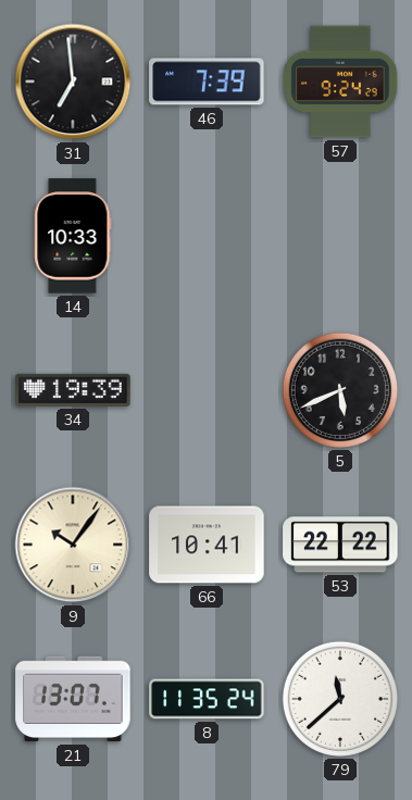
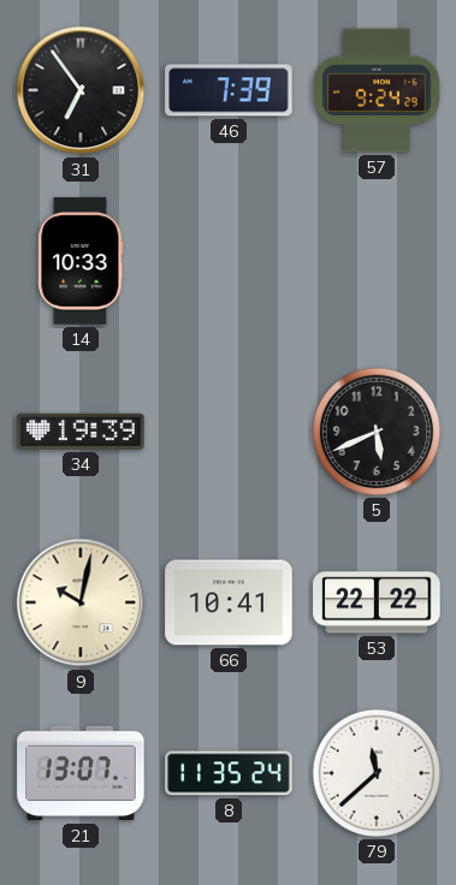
31: 6:59 -> 6:54
9: 10:06 -> 10:02
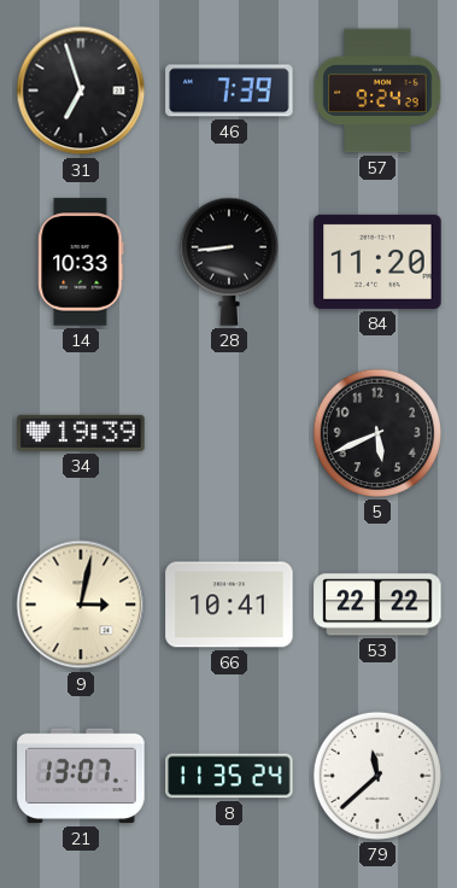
31: 6:54 -> 6:57
28: none -> 8:44
84: none -> 11:20
9: 10:02 -> 3:02
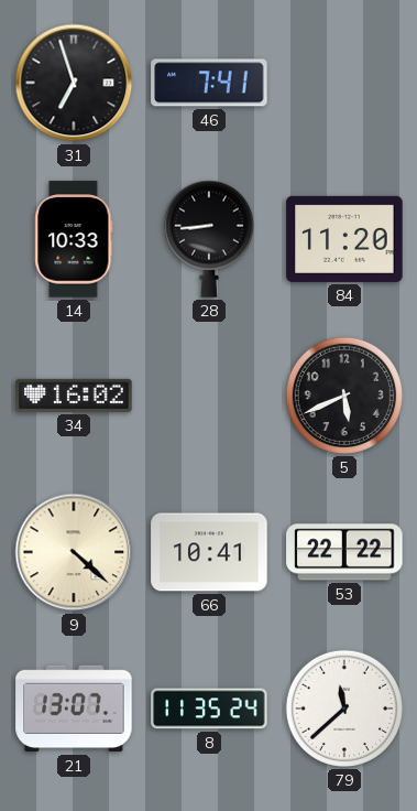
46: 7:39 -> 7:41
57: 9:24 -> none
34: 19:39 -> 16:02
9: 3:02 -> 4:22
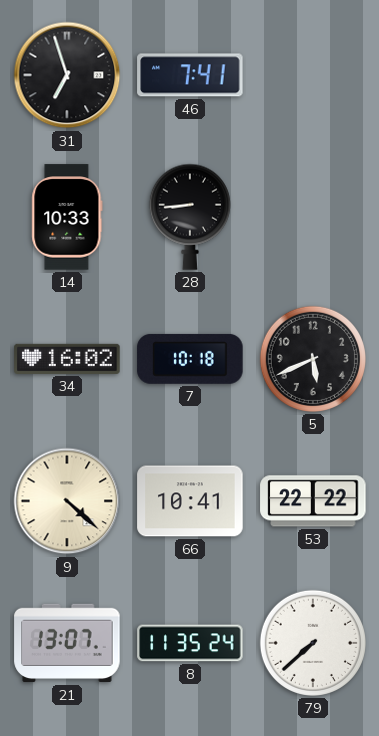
84: 11:20 -> none
7: none -> 10:18
79: 11:38 -> 7:38
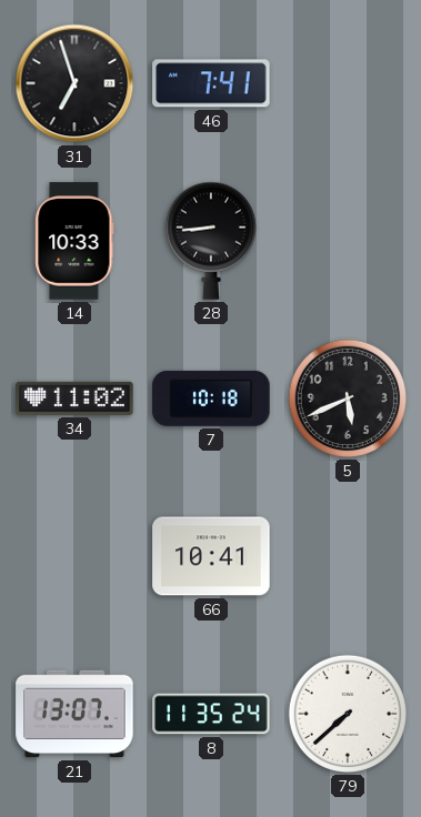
34: 16:02 -> 11:02
9: 4:22 -> none
53: 22:22 -> none
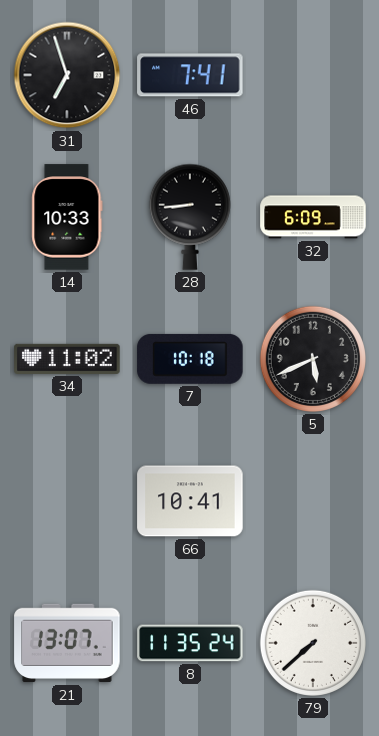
32: none -> 6:09
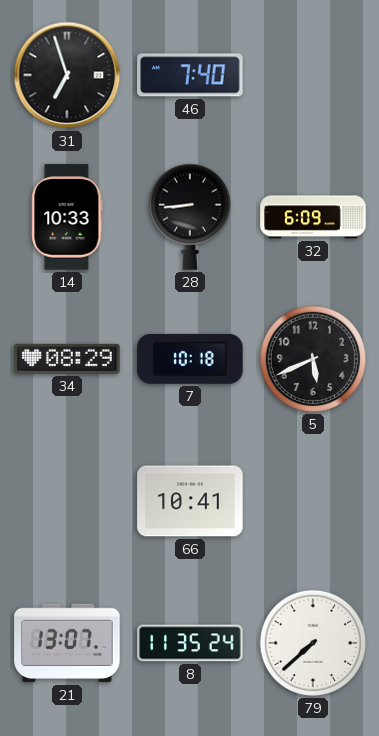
46: 7:41 -> 7:40
34: 11:02 -> 08:29
